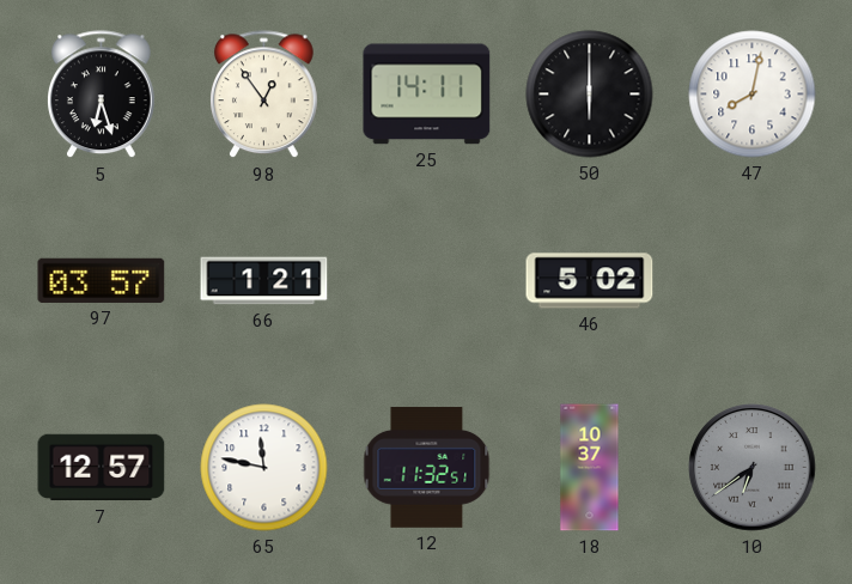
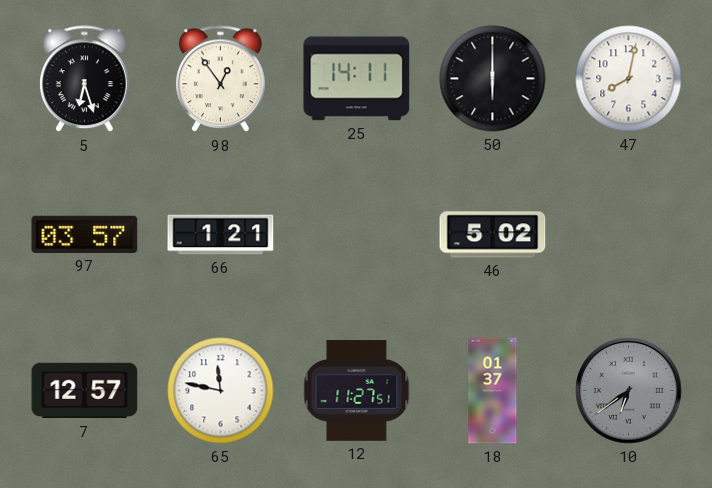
12: 11:32 -> 11:27
18: 10:37 -> 01:37
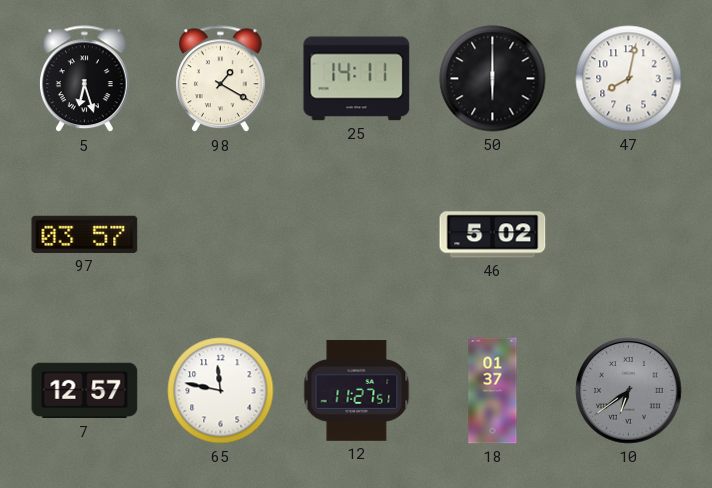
98: 12:54 -> 1:20
66: 1:21 -> none
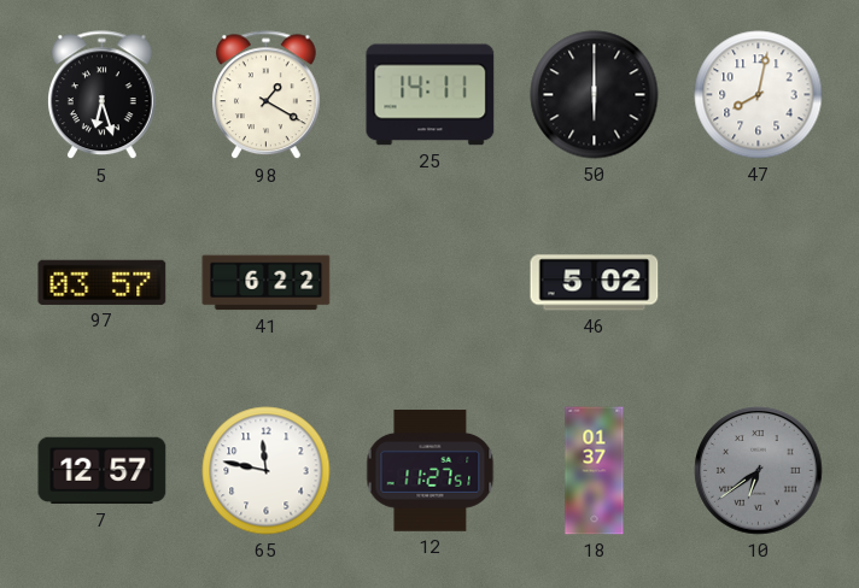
41: none -> 6:22
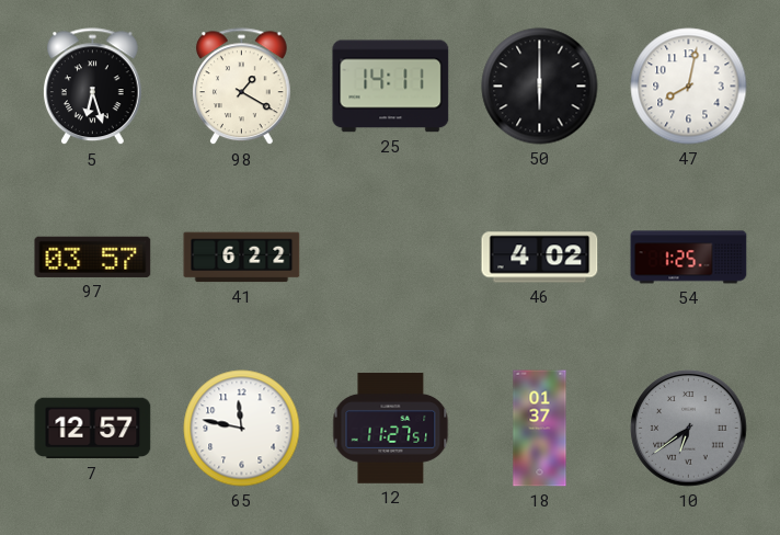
46: 5:02 -> 4:02
54: none -> 1:25
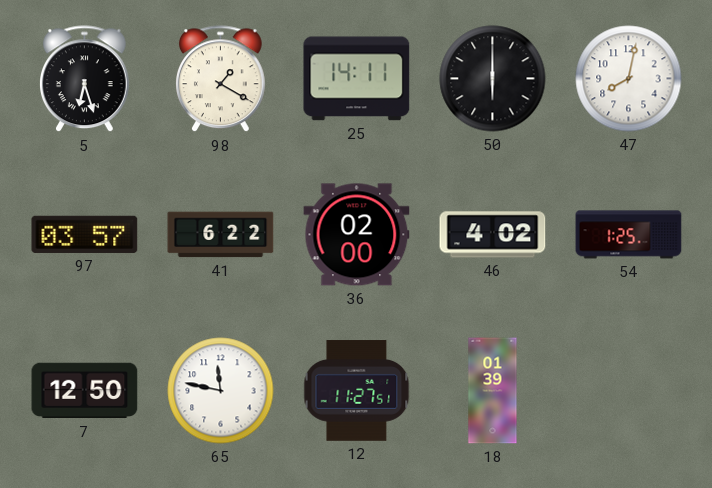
36: none -> 02:00
7: 12:57 -> 12:50
18: 01:37 -> 01:39
10: 6:39 -> none
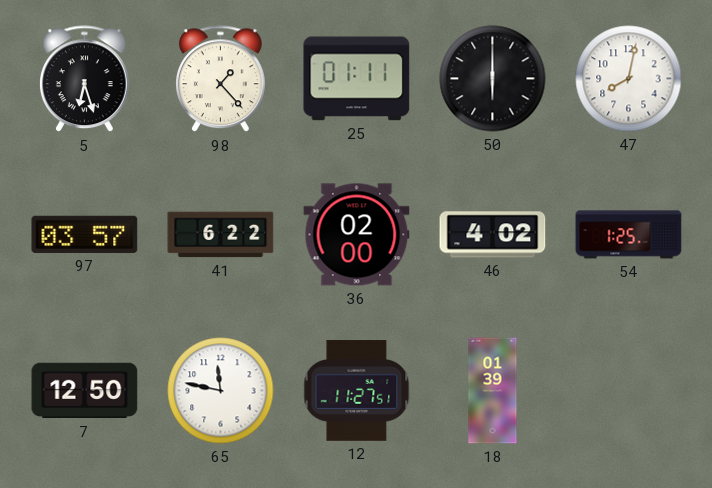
98: 1:20 -> 1:23
25: 14:11 -> 01:11
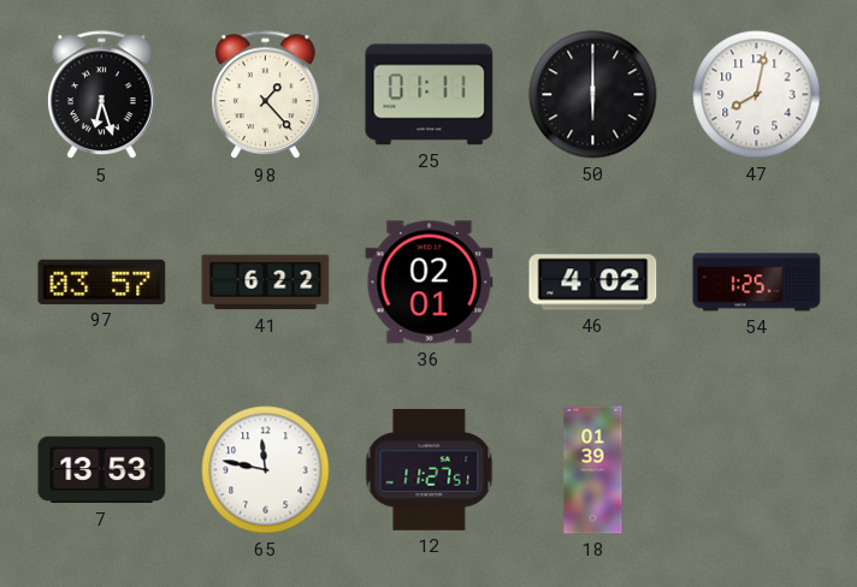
36: 02:00 -> 02:01
7: 12:50 -> 13:53
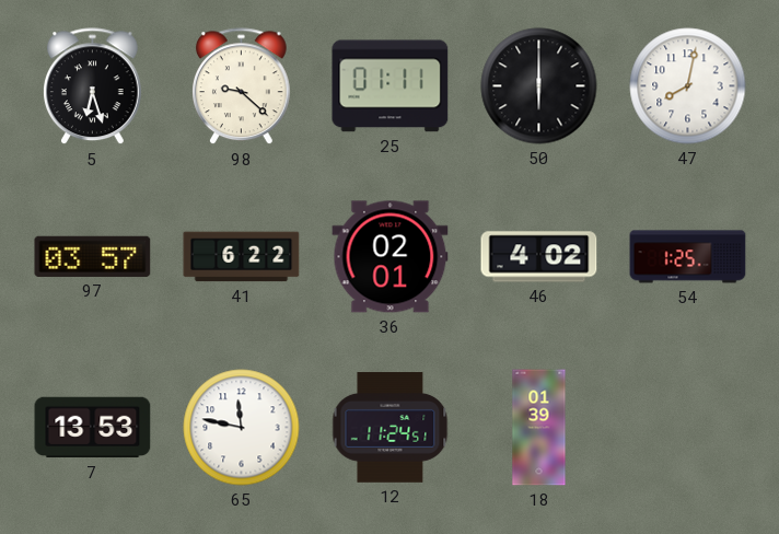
98: 1:23 -> 9:22
12: 11:27 -> 11:24
